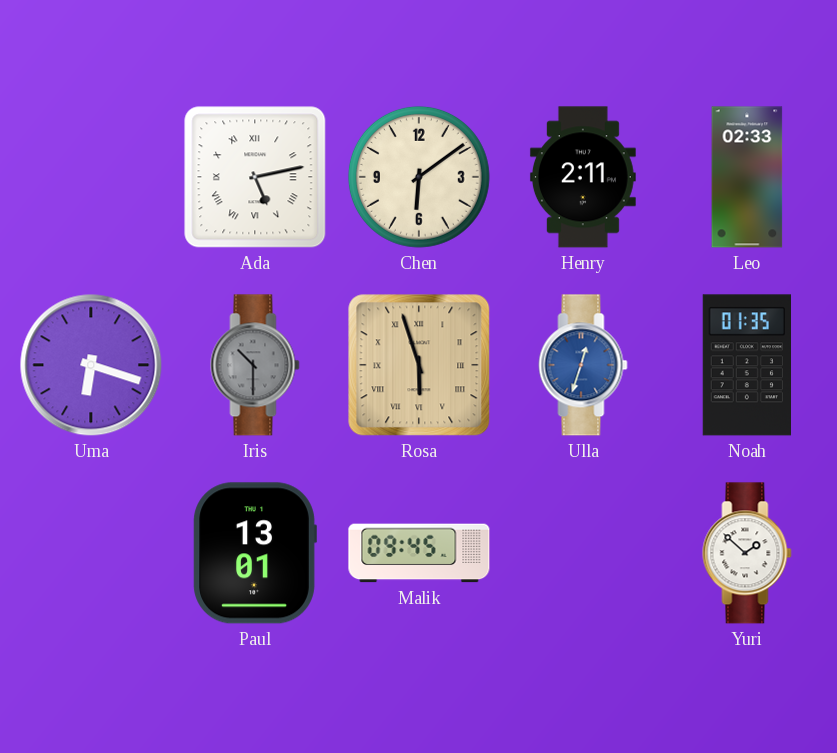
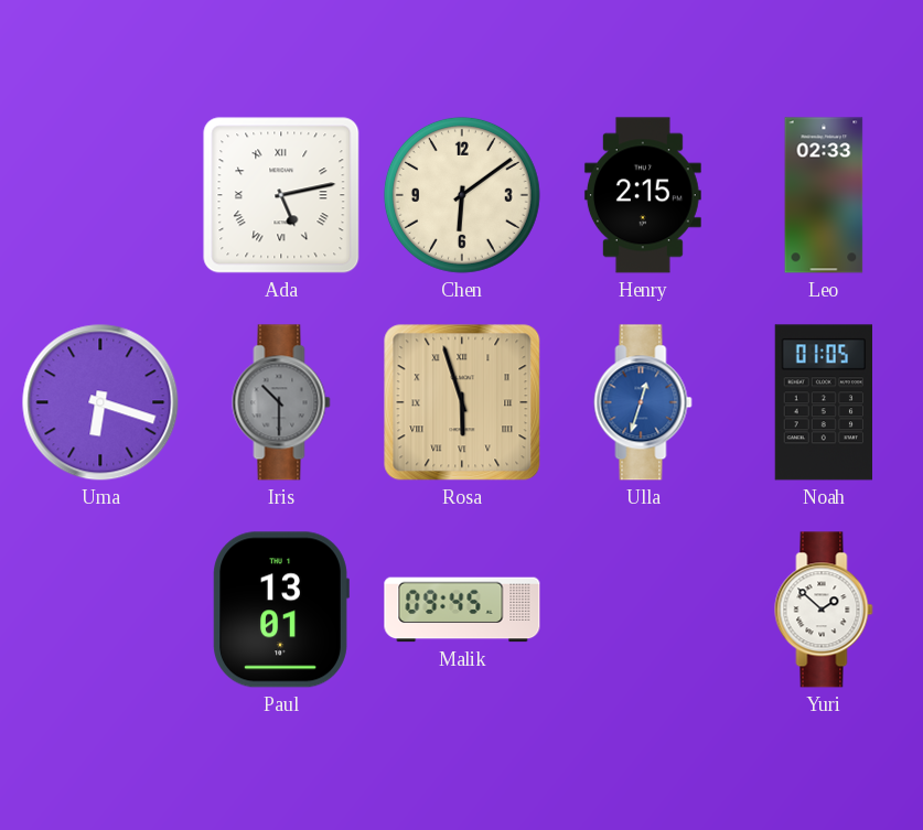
Henry: 2:11 -> 2:15
Noah: 01:35 -> 01:05
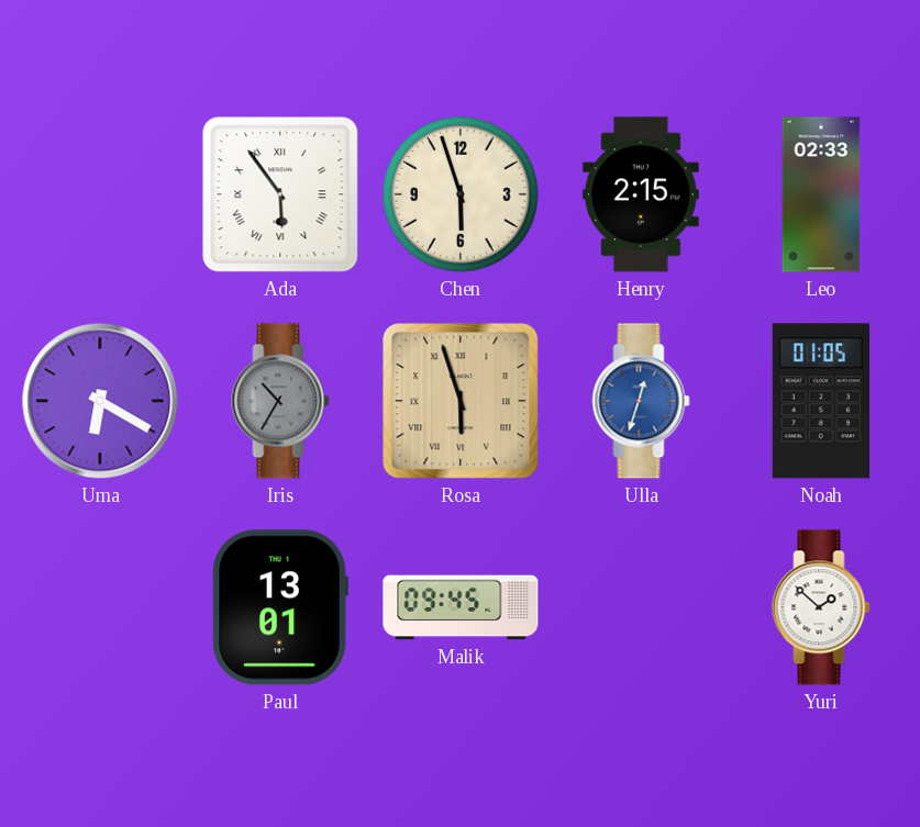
Ada: 5:13 -> 5:54
Chen: 6:09 -> 5:57
Uma: 6:18 -> 6:20
Iris: 10:30 -> 10:35
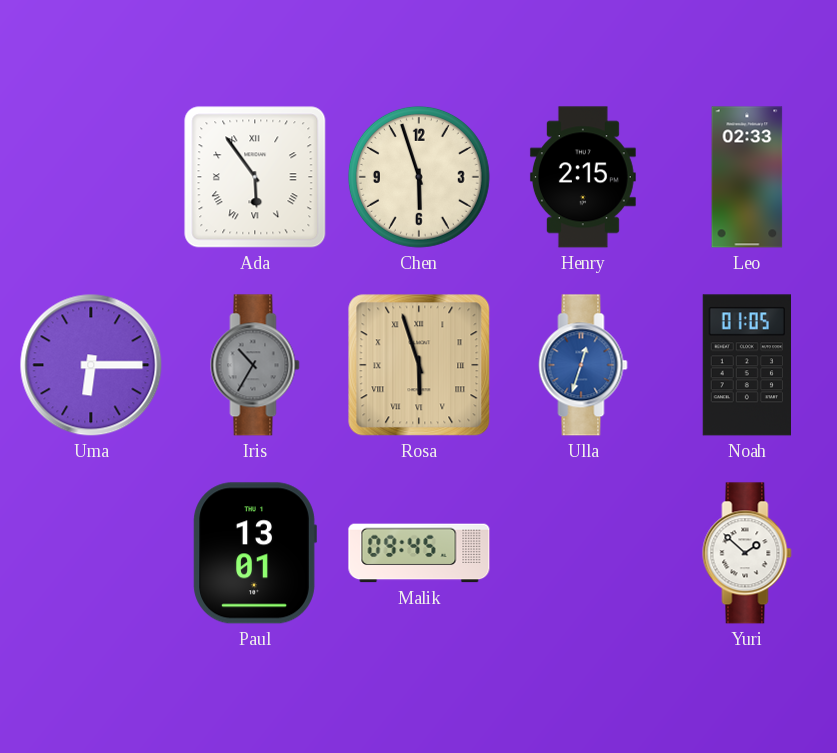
Uma: 6:20 -> 6:15
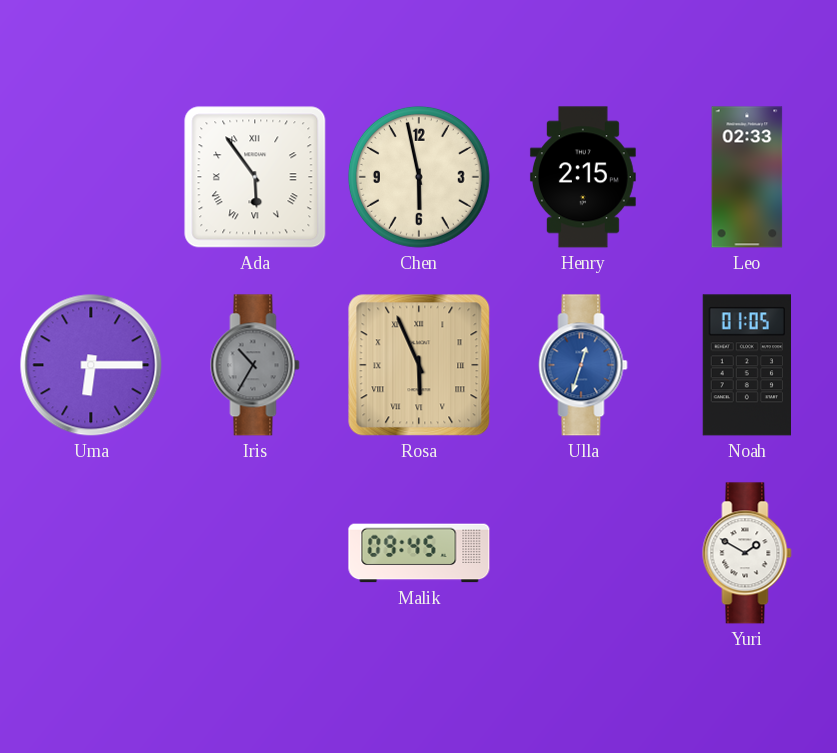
Chen: 5:57 -> 5:58
Rosa: 5:57 -> 5:56
Paul: 13:01 -> none
Yuri: 1:52 -> 1:50
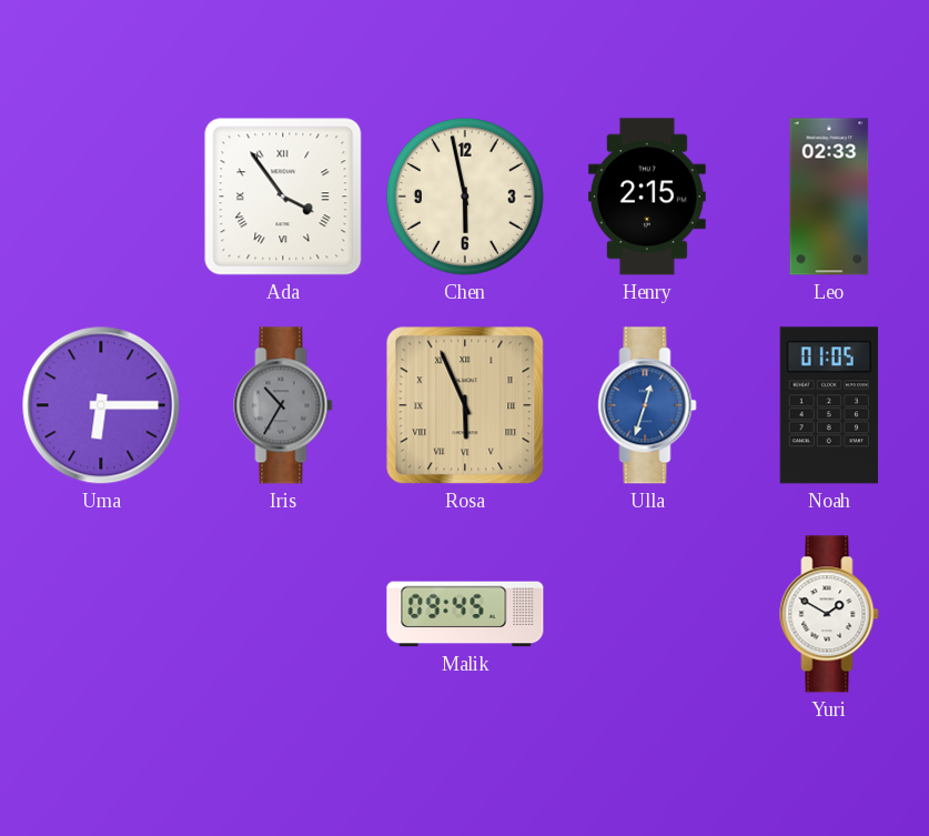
Ada: 5:54 -> 3:54
